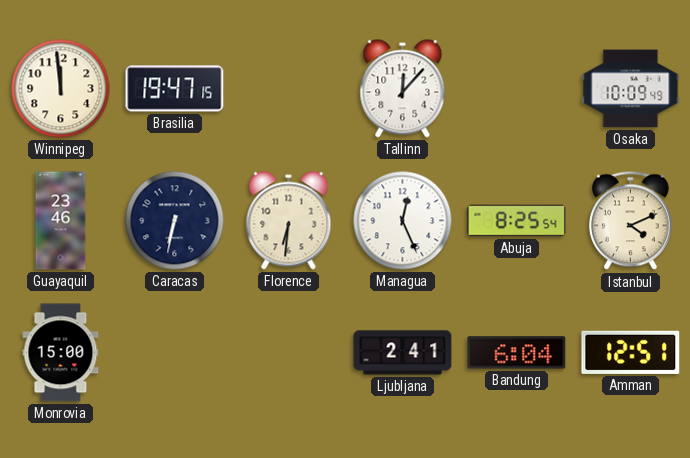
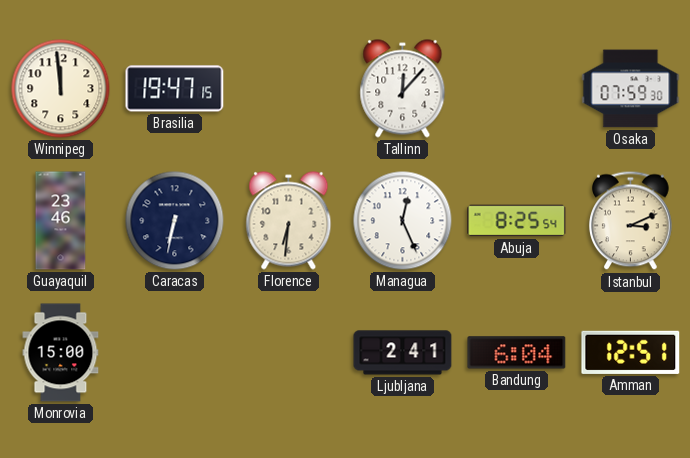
Osaka: 10:09 -> 07:59
Istanbul: 4:11 -> 3:11
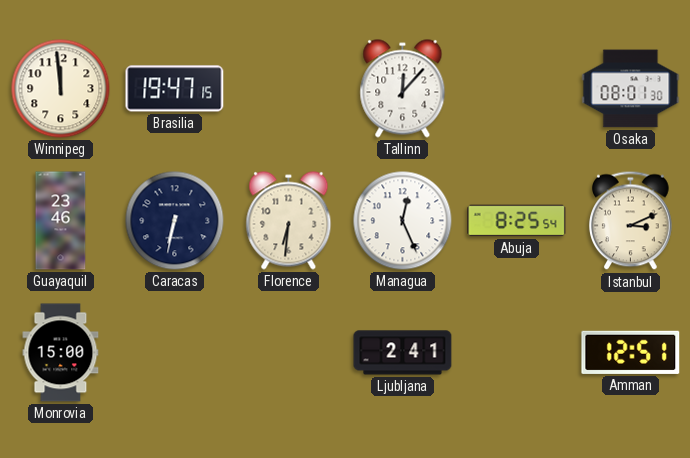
Osaka: 07:59 -> 08:01
Bandung: 6:04 -> none
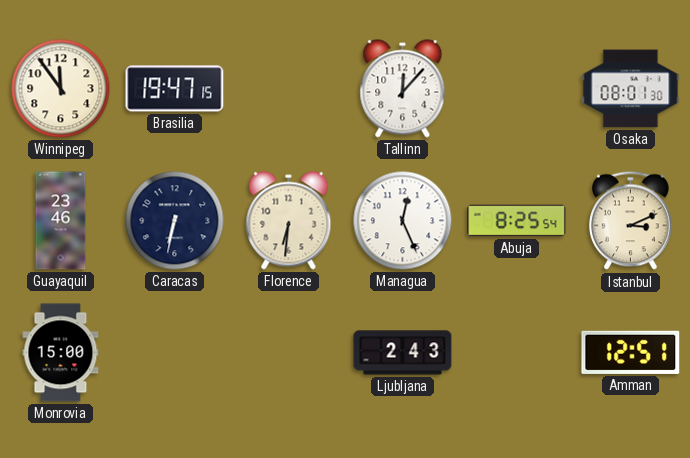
Winnipeg: 11:59 -> 11:54
Ljubljana: 2:41 -> 2:43
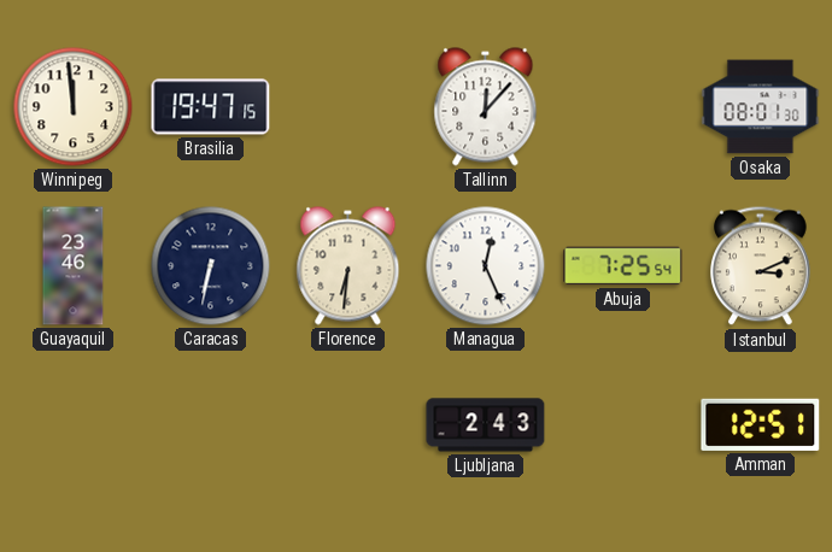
Winnipeg: 11:54 -> 11:59
Abuja: 8:25 -> 7:25
Monrovia: 15:00 -> none
